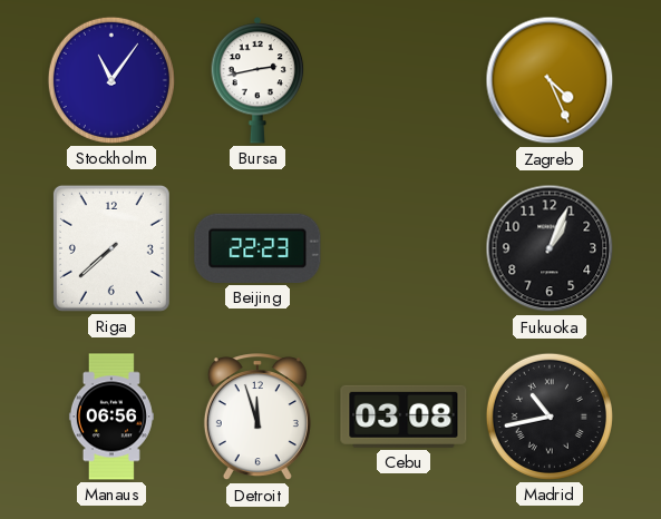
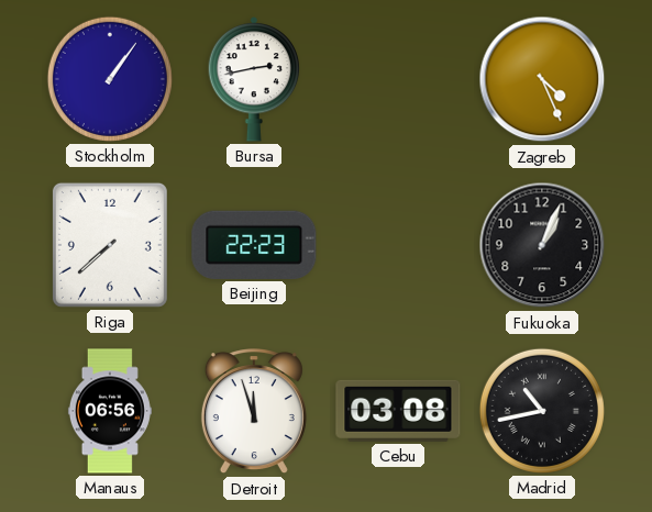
Stockholm: 11:06 -> 1:06
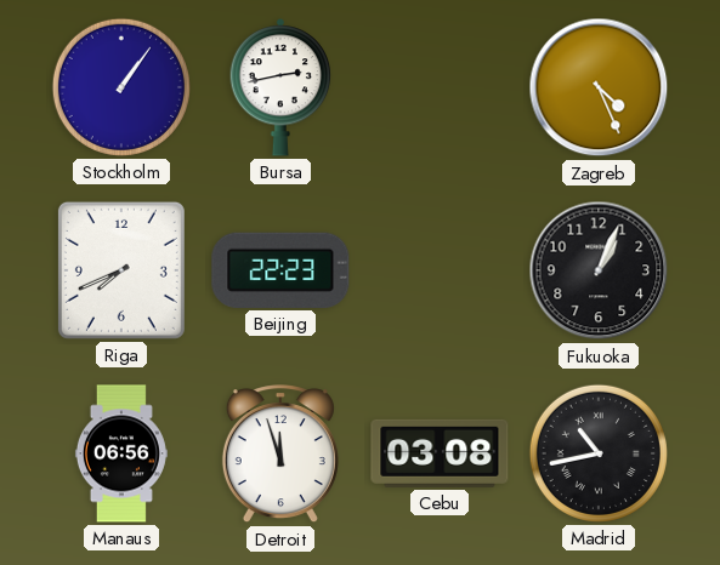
Riga: 7:38 -> 7:41
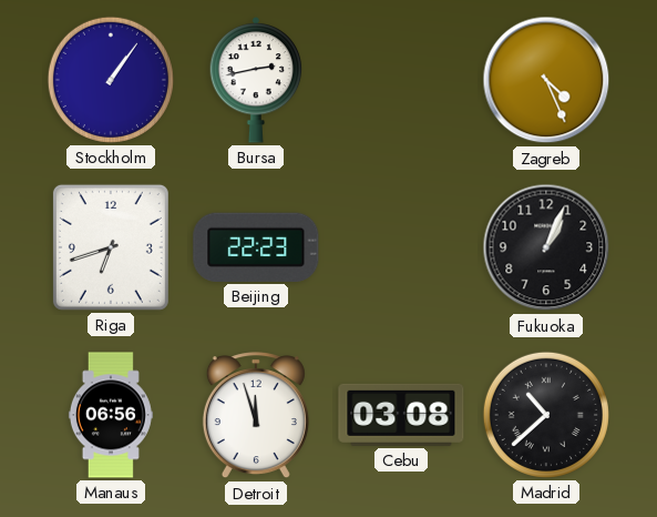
Riga: 7:41 -> 6:42
Madrid: 10:43 -> 10:38
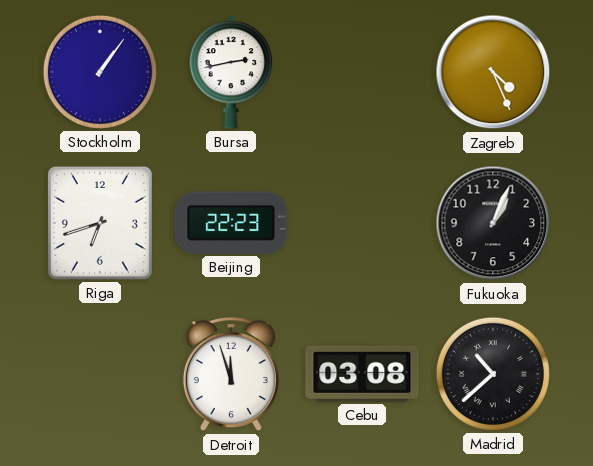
Manaus: 06:56 -> none
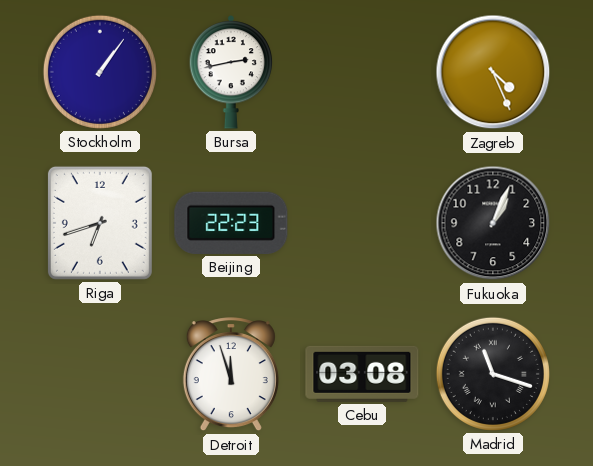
Madrid: 10:38 -> 11:18
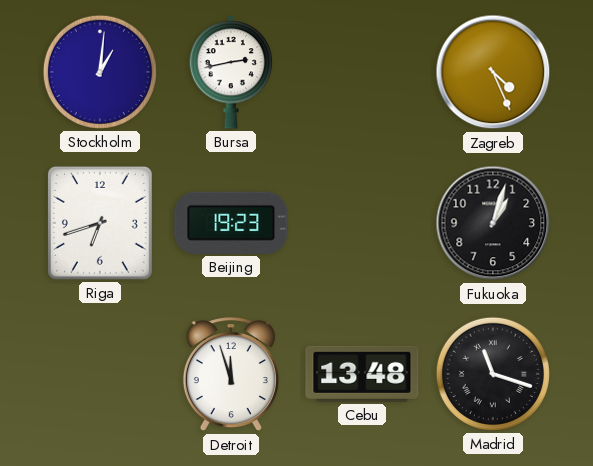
Stockholm: 1:06 -> 1:01
Beijing: 22:23 -> 19:23
Fukuoka: 1:04 -> 1:03
Cebu: 03:08 -> 13:48
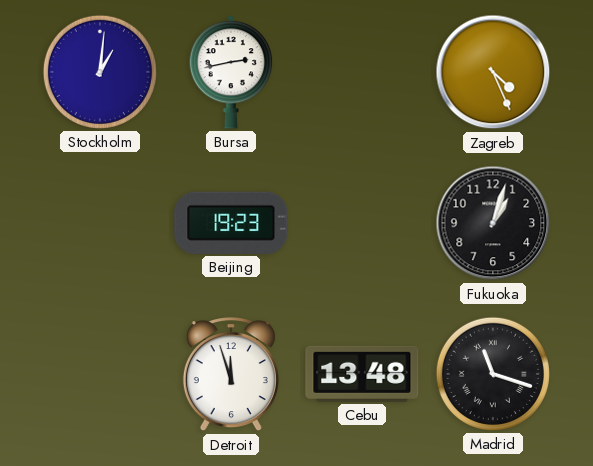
Riga: 6:42 -> none
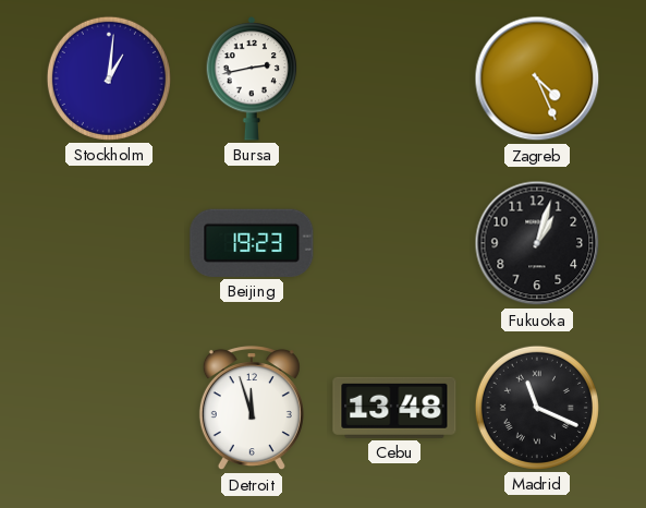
Madrid: 11:18 -> 11:19
